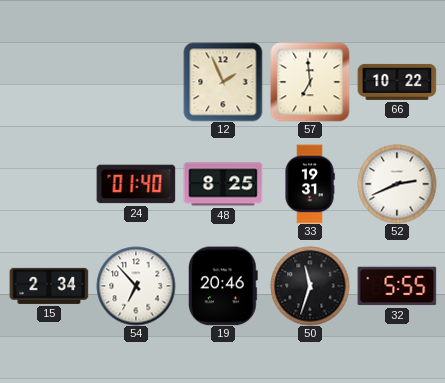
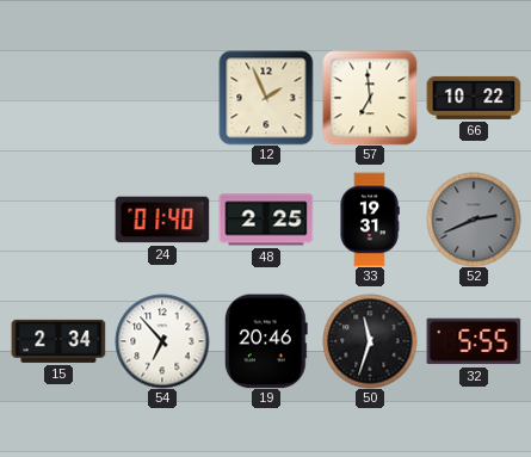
48: 8:25 -> 2:25
52 dial: white -> grey
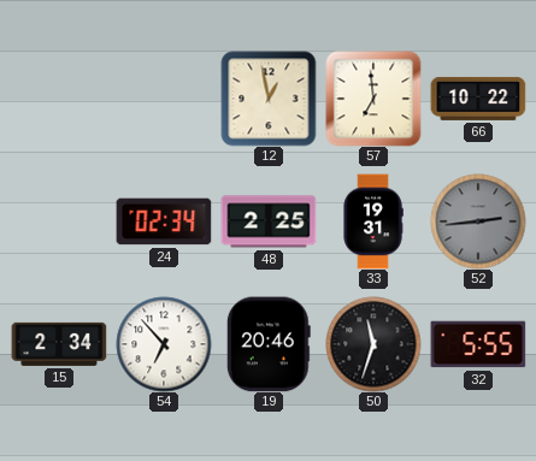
12: 1:56 -> 12:58
24: 01:40 -> 02:34
52: 2:41 -> 2:44
